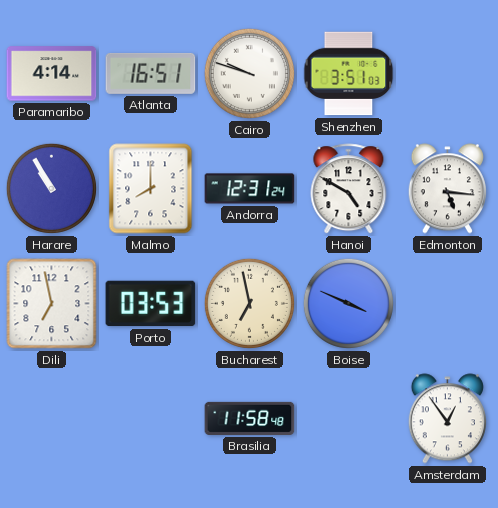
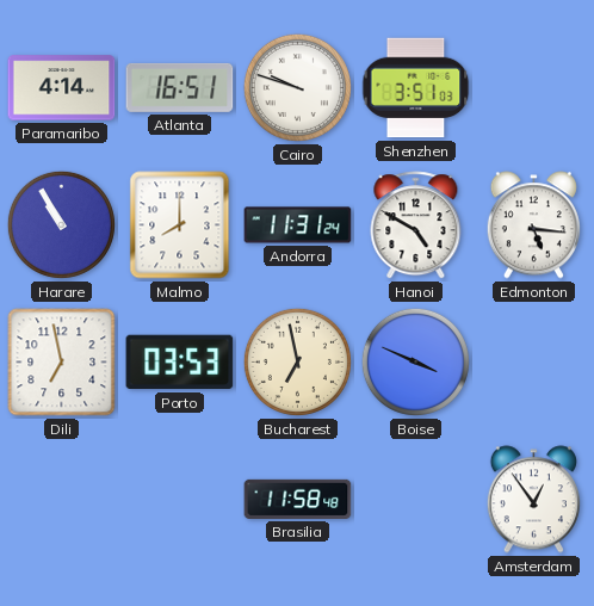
Andorra: 12:31 -> 11:31
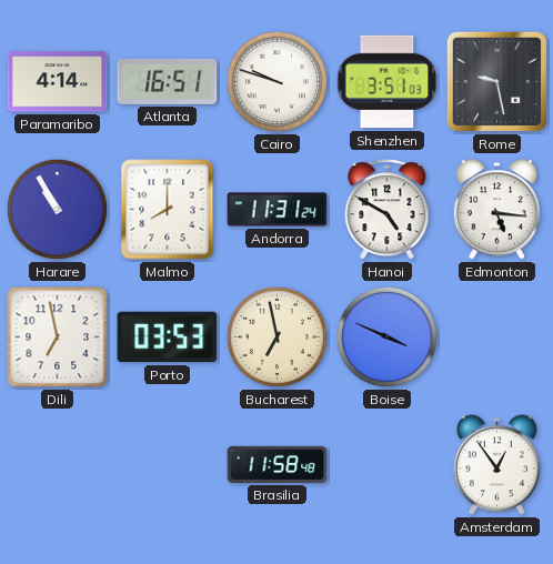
Rome: none -> 9:28
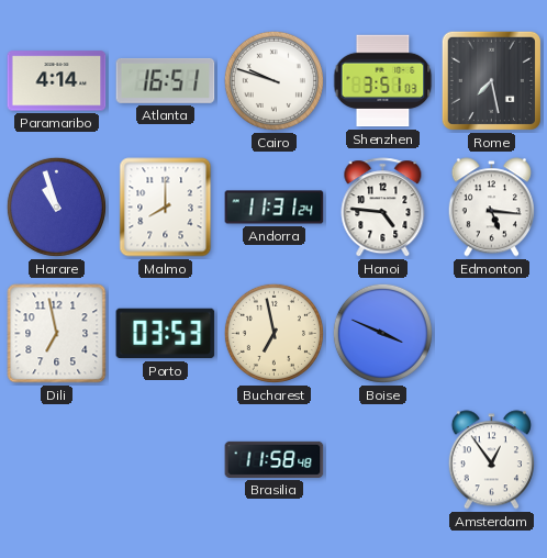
Rome: 9:28 -> 7:28
Harare: 10:55 -> 10:57
Hanoi: 4:50 -> 4:46
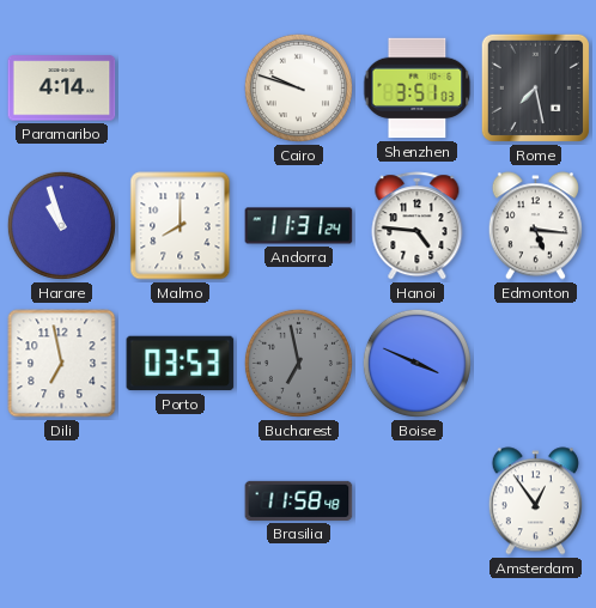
Atlanta: 16:51 -> none
Bucharest dial: cream -> grey
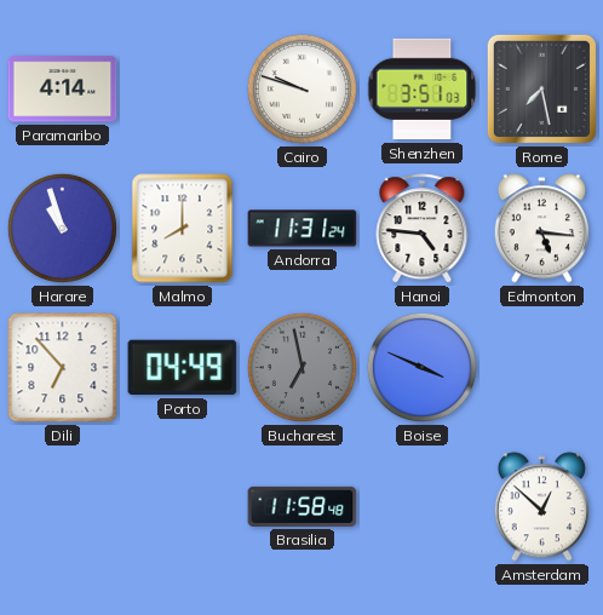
Dili: 6:58 -> 6:53
Porto: 03:53 -> 04:49
Amsterdam: 12:54 -> 12:52
